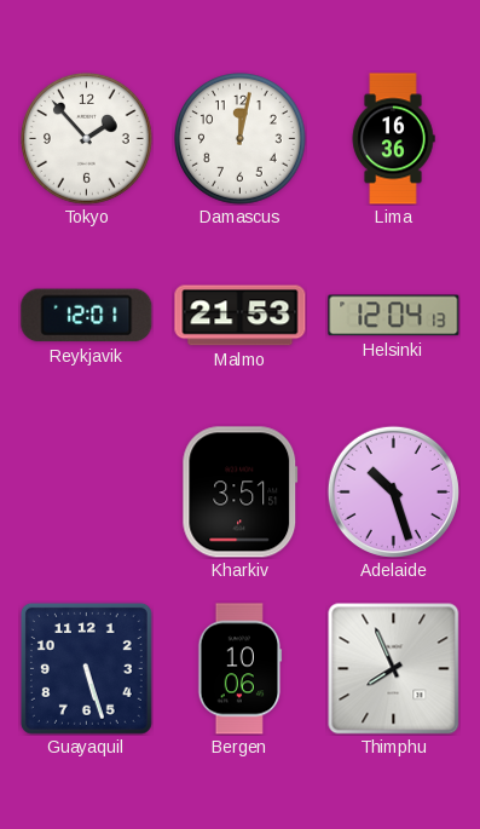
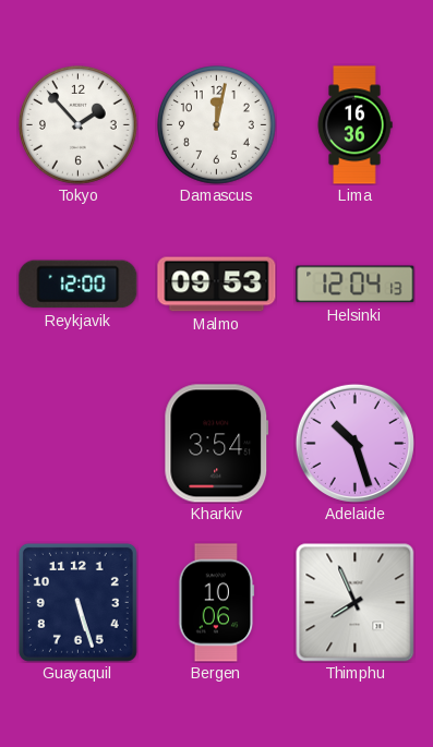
Reykjavik: 12:01 -> 12:00
Malmo: 21:53 -> 09:53
Kharkiv: 3:51 -> 3:54
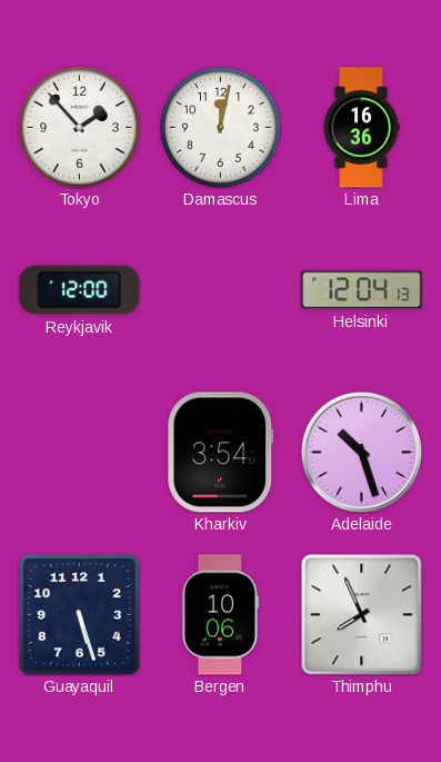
Malmo: 09:53 -> none
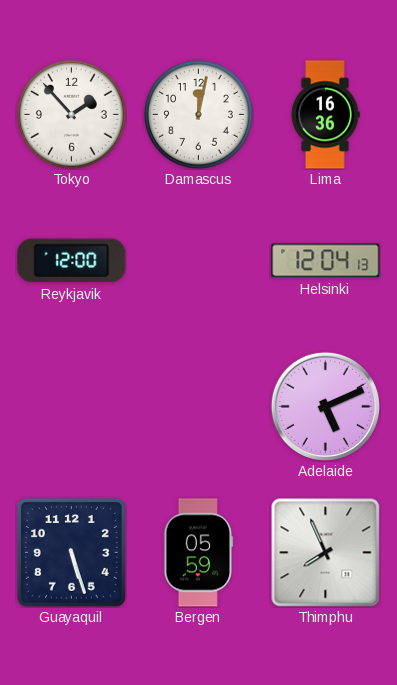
Kharkiv: 3:54 -> none
Adelaide: 10:27 -> 5:11
Bergen: 10:06 -> 05:59
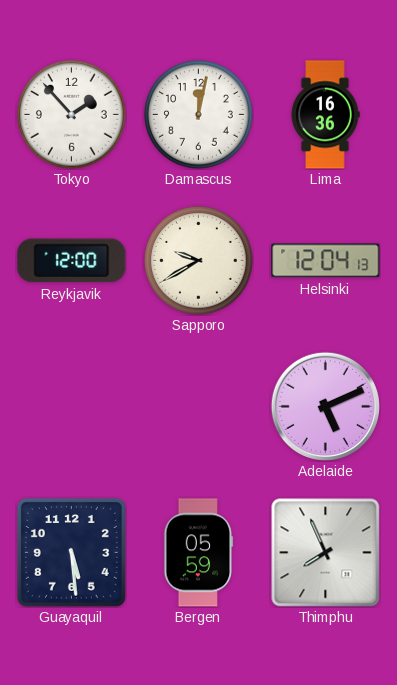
Sapporo: none -> 9:40
Guayaquil: 5:27 -> 5:29
